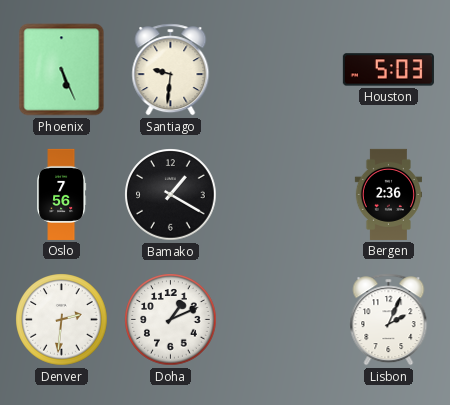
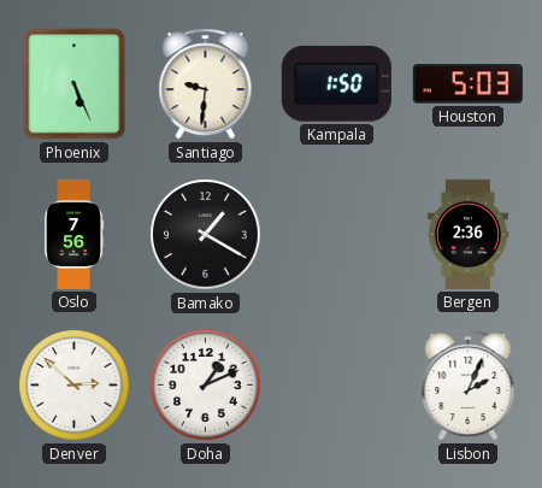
Kampala: none -> 1:50
Denver: 2:31 -> 2:52
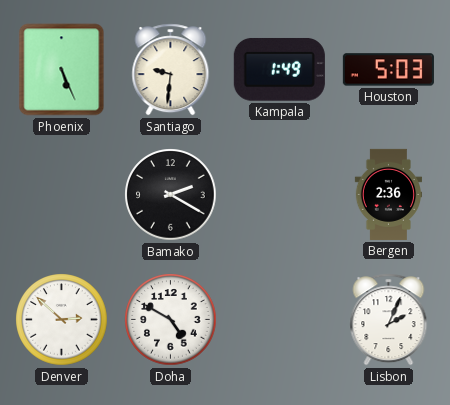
Kampala: 1:50 -> 1:49
Oslo: 7:56 -> none
Bamako: 1:20 -> 2:20
Doha: 1:11 -> 4:50
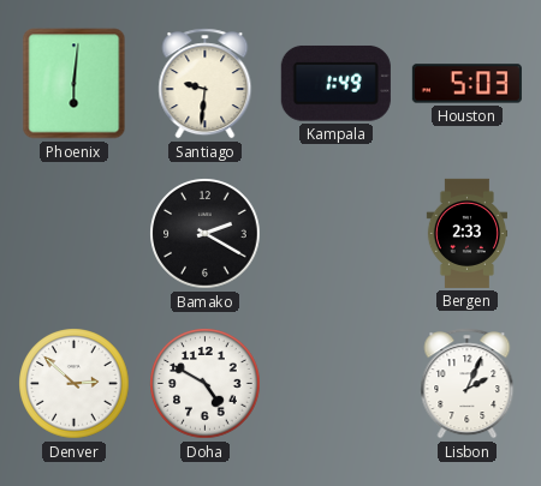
Phoenix: 5:26 -> 6:01
Bergen: 2:36 -> 2:33
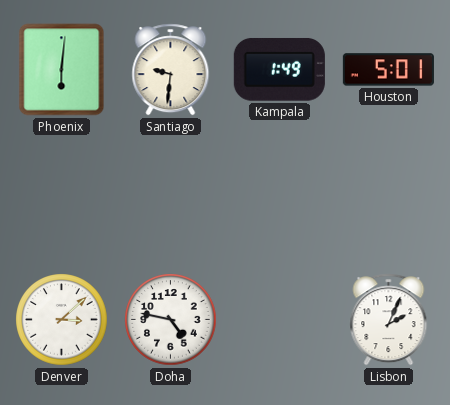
Houston: 5:03 -> 5:01
Bamako: 2:20 -> none
Bergen: 2:33 -> none
Denver: 2:52 -> 3:08
Doha: 4:50 -> 4:47
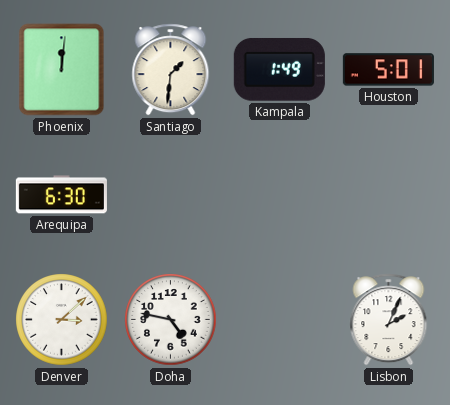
Phoenix: 6:01 -> 12:01
Santiago: 9:31 -> 1:31
Arequipa: none -> 6:30
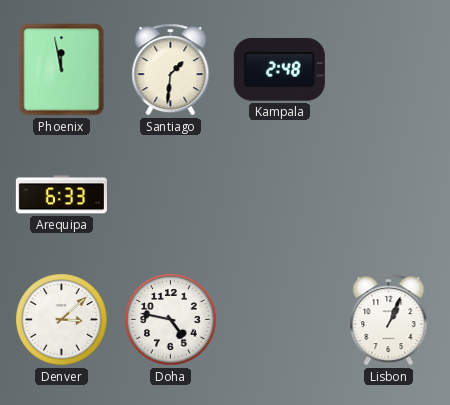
Phoenix: 12:01 -> 11:58
Kampala: 1:49 -> 2:48
Houston: 5:01 -> none
Arequipa: 6:30 -> 6:33
Lisbon: 2:04 -> 1:04
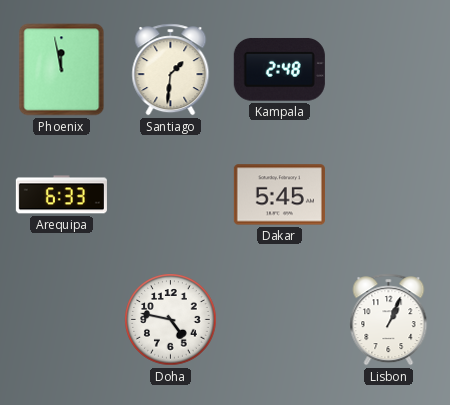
Dakar: none -> 5:45
Denver: 3:08 -> none
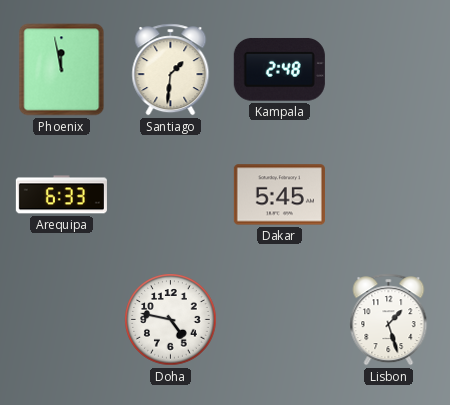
Lisbon: 1:04 -> 1:27
